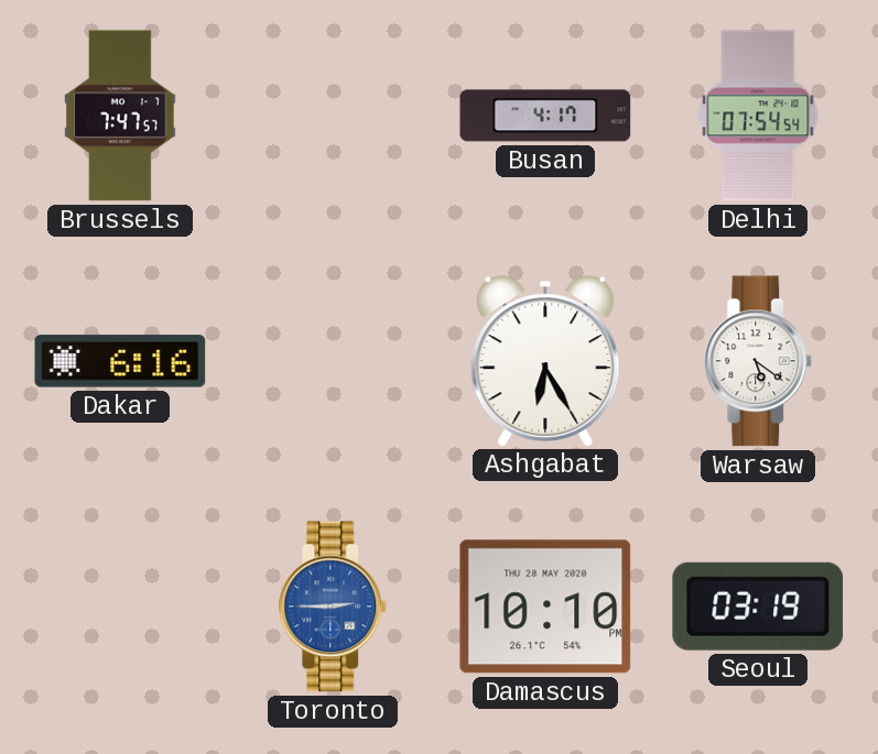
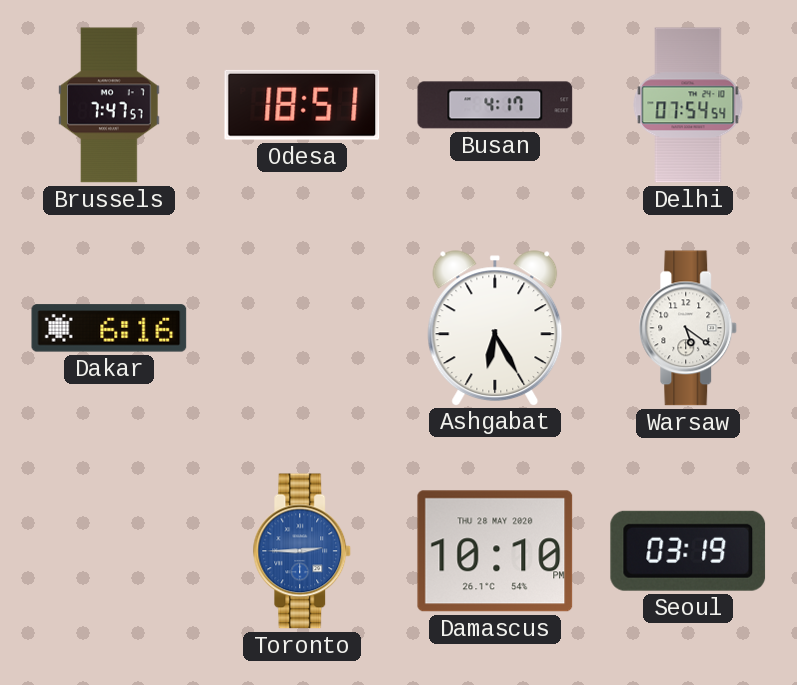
Odesa: none -> 18:51
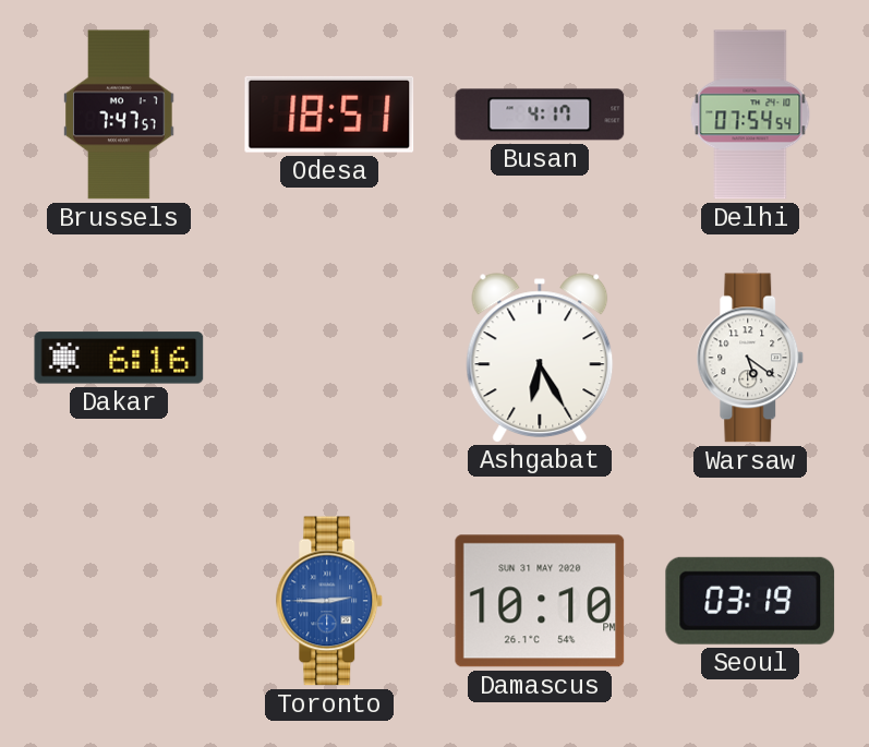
Damascus date: THU 28 MAY 2020 -> SUN 31 MAY 2020
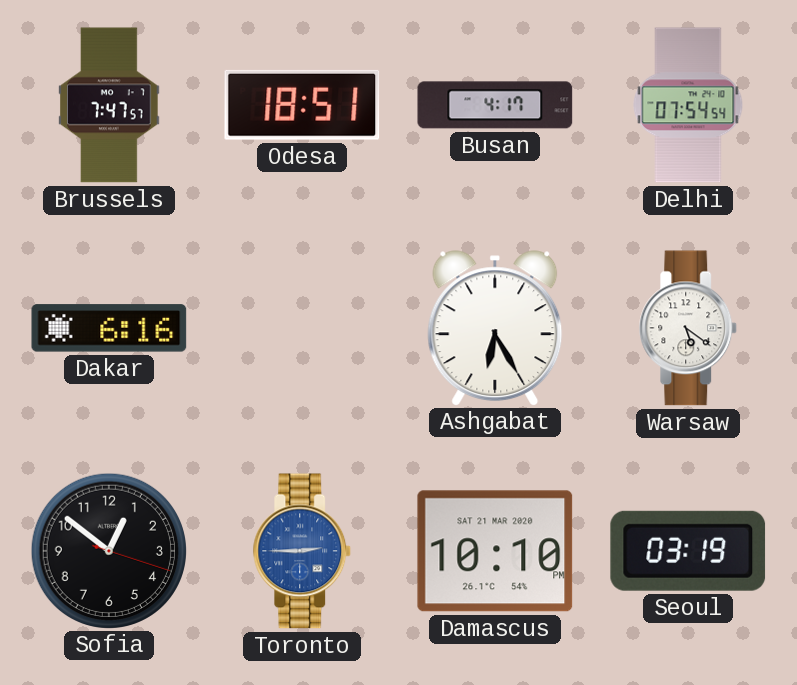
Sofia: none -> 12:51
Damascus date: SUN 31 MAY 2020 -> SAT 21 MAR 2020
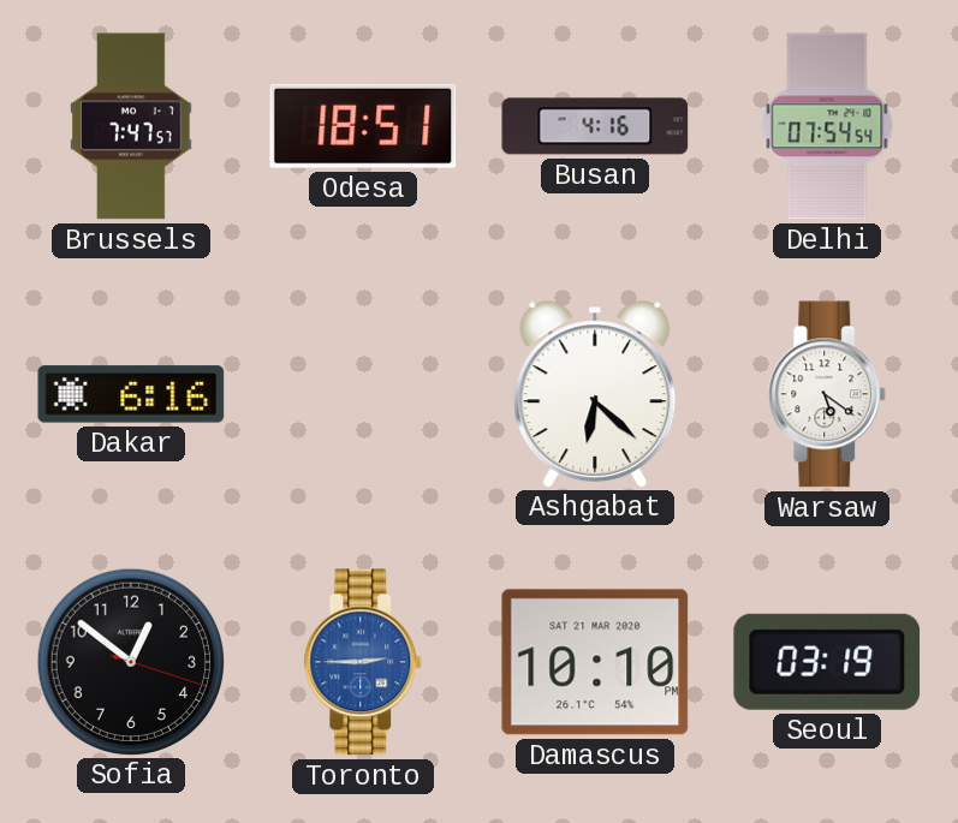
Busan: 4:17 -> 4:16
Ashgabat: 6:25 -> 6:22
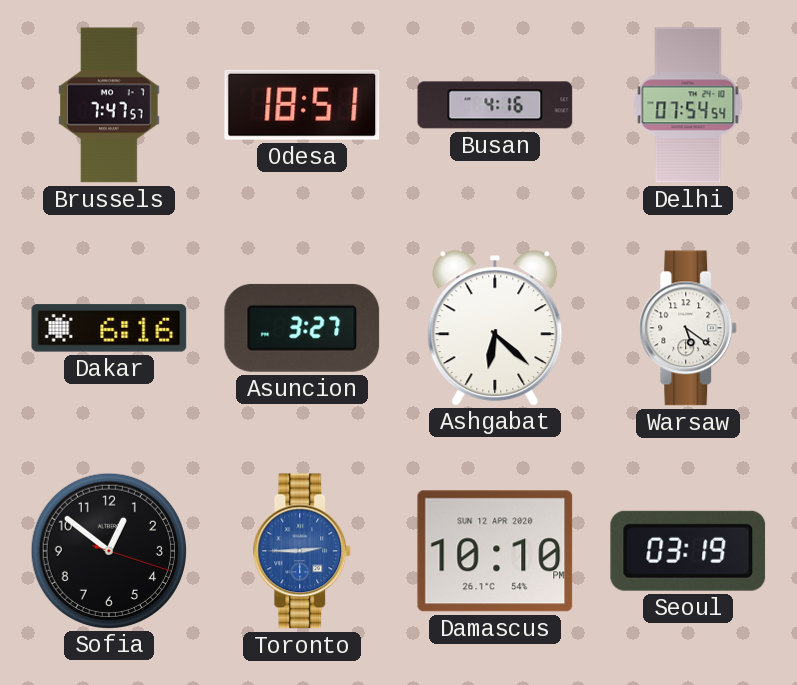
Asuncion: none -> 3:27
Damascus date: SAT 21 MAR 2020 -> SUN 12 APR 2020
